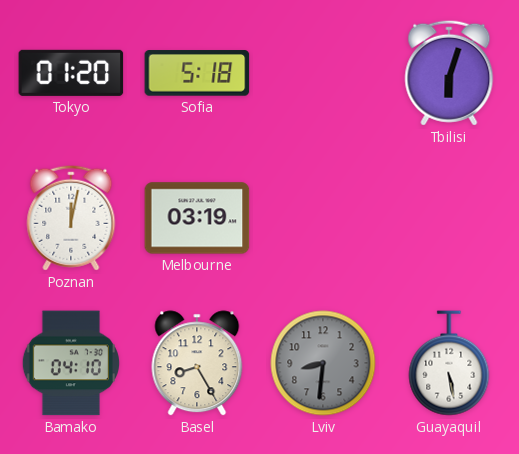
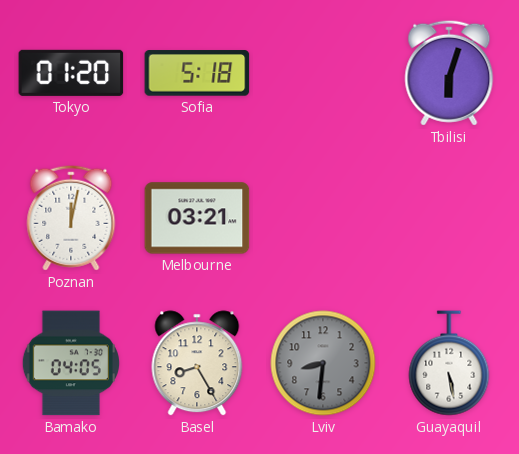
Melbourne: 03:19 -> 03:21
Bamako: 04:10 -> 04:05
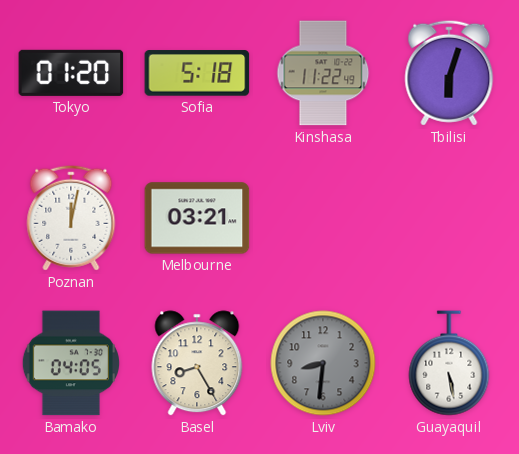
Kinshasa: none -> 11:22
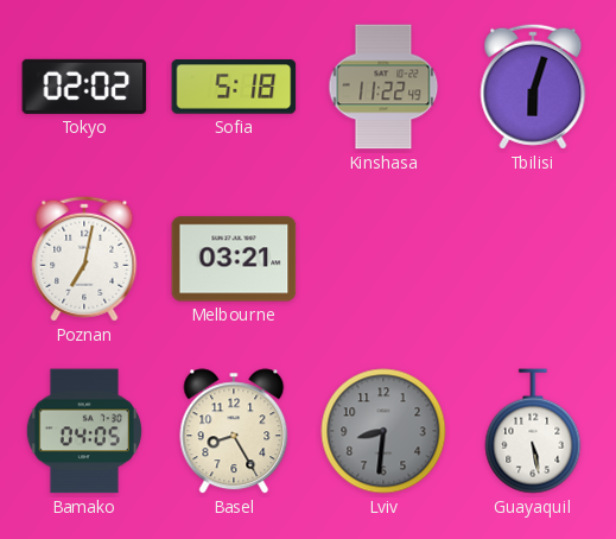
Tokyo: 01:20 -> 02:02
Poznan: 12:02 -> 7:02
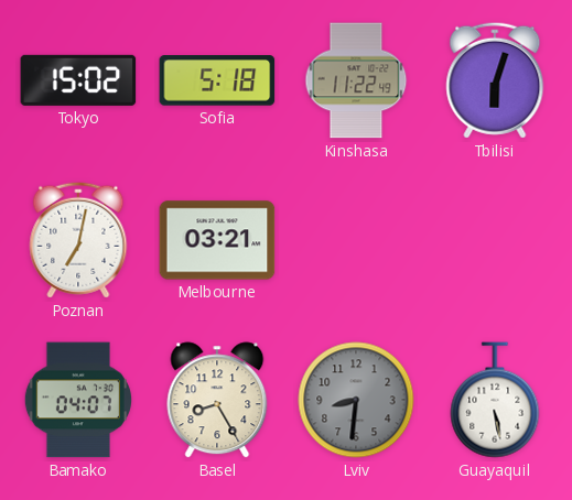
Tokyo: 02:02 -> 15:02
Bamako: 04:05 -> 04:07
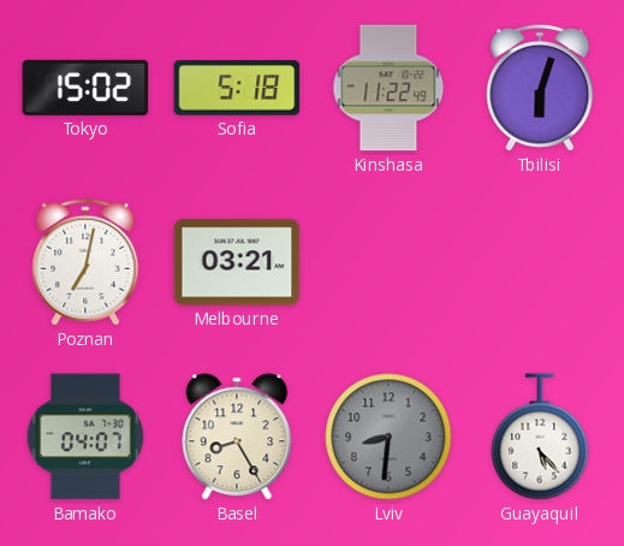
Guayaquil: 5:28 -> 5:23
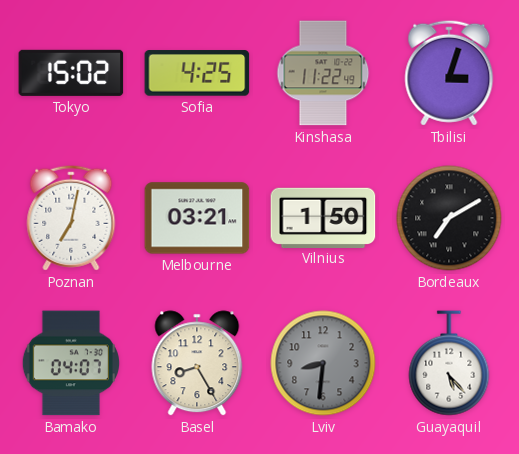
Sofia: 5:18 -> 4:25
Tbilisi: 6:03 -> 3:03
Vilnius: none -> 1:50
Bordeaux: none -> 7:10
